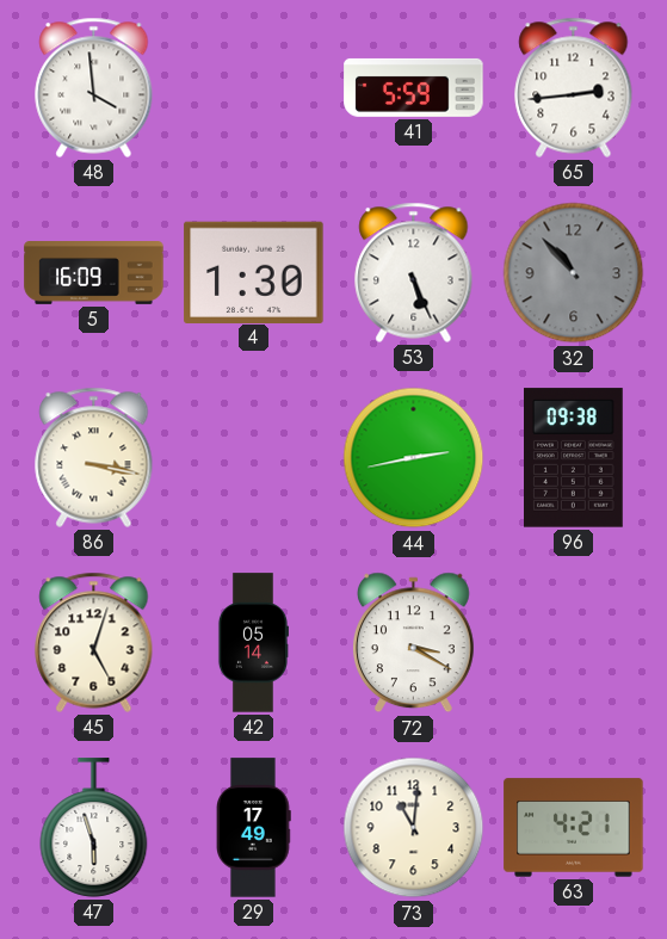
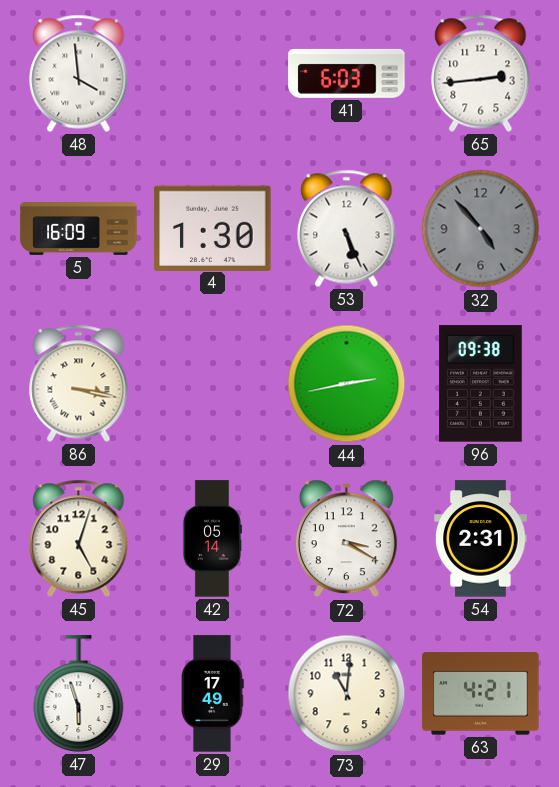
41: 5:59 -> 6:03
32: 10:53 -> 4:53
54: none -> 2:31
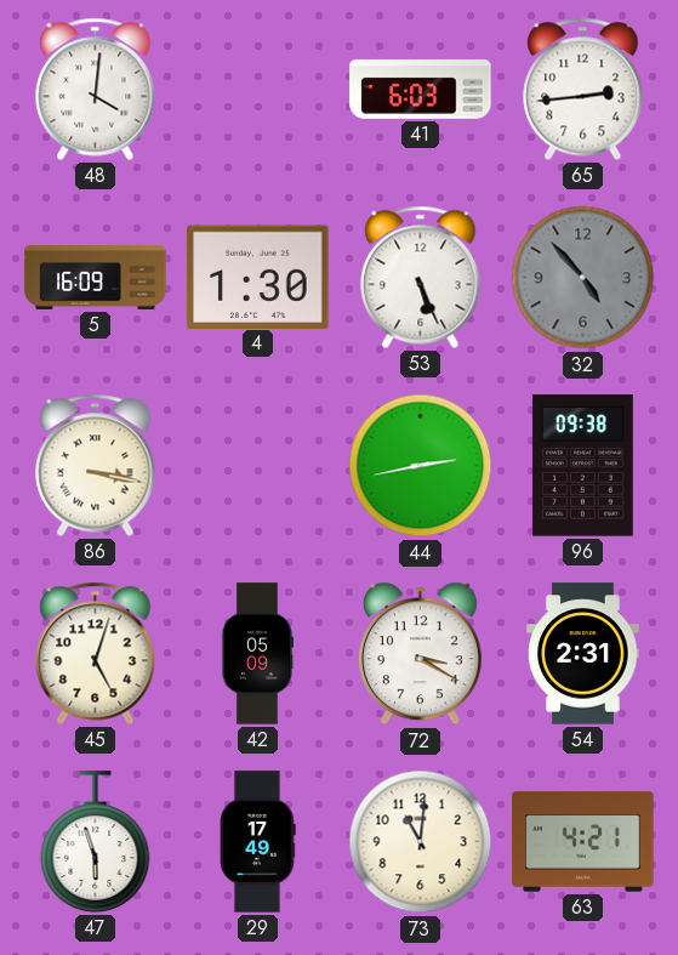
48: 3:59 -> 4:01
42: 05:14 -> 05:09
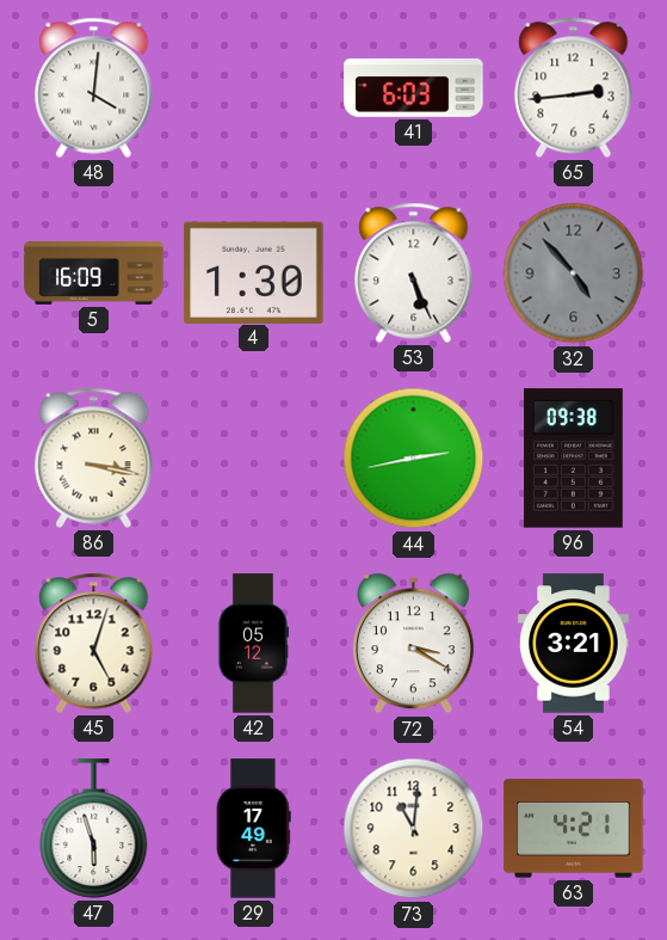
42: 05:09 -> 05:12
54: 2:31 -> 3:21
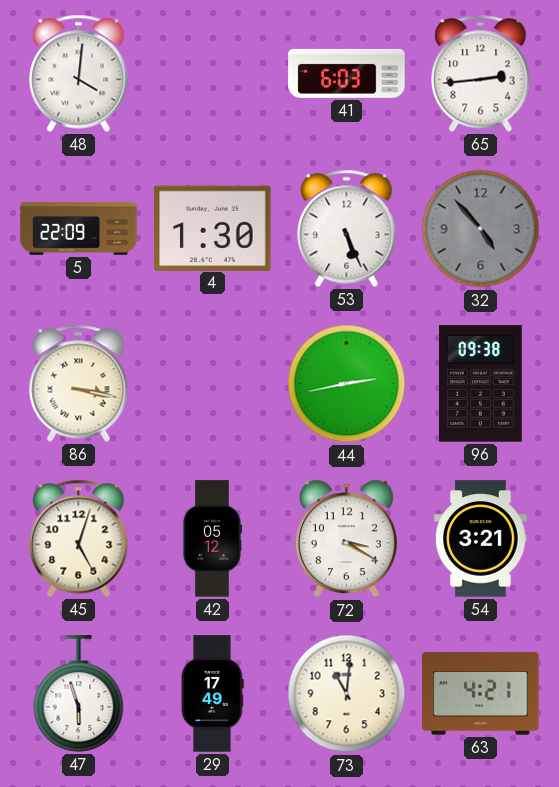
5: 16:09 -> 22:09
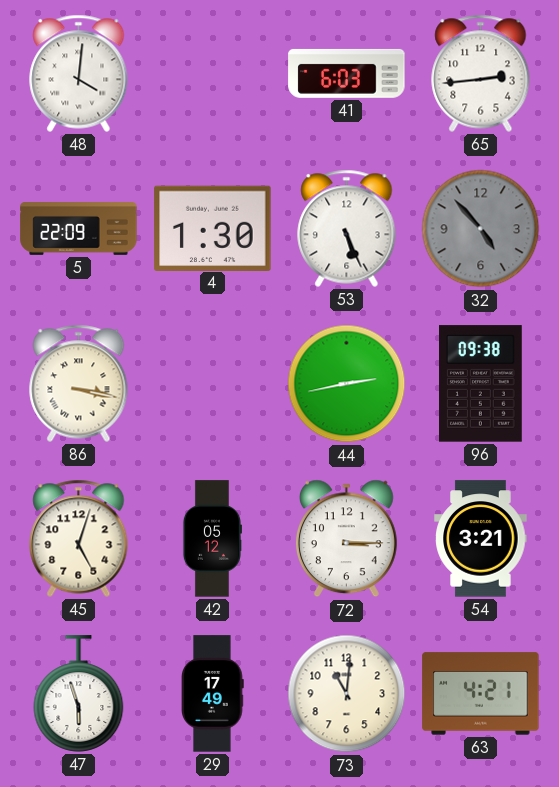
72: 3:20 -> 3:15
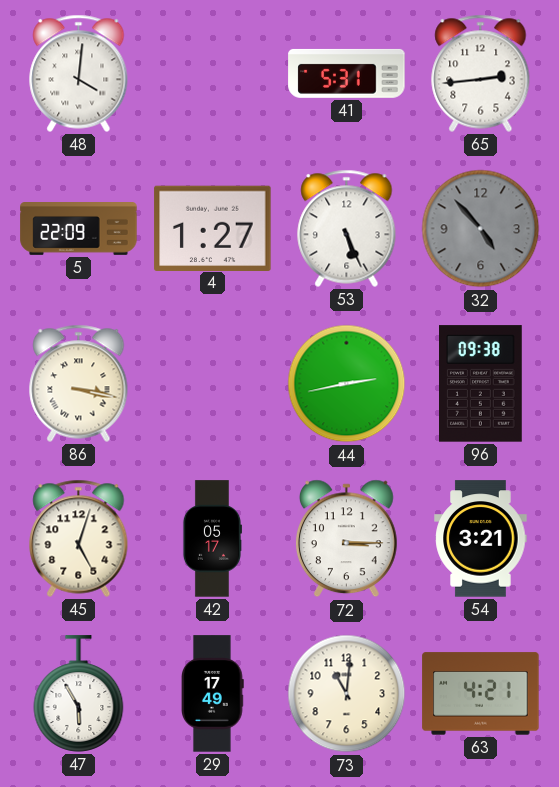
41: 6:03 -> 5:31
4: 1:30 -> 1:27
42: 05:12 -> 05:17
47: 5:57 -> 5:55
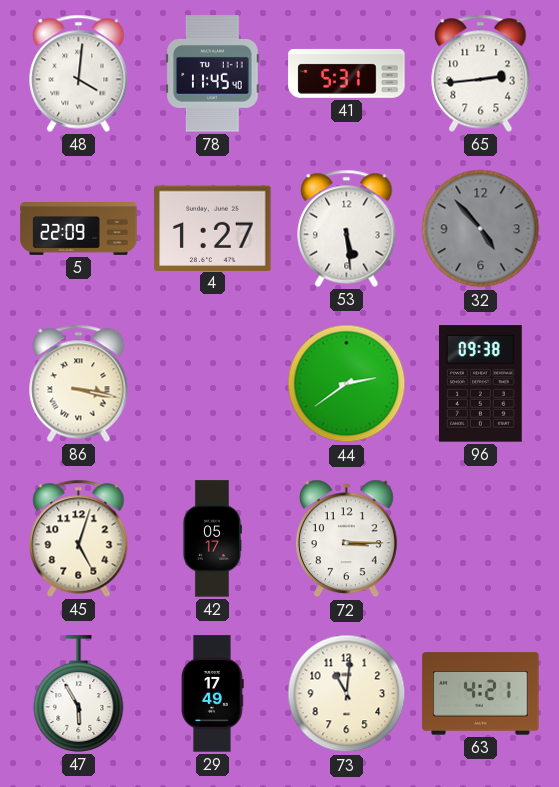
78: none -> 11:45
53: 5:26 -> 5:29
44: 2:43 -> 2:39
54: 3:21 -> none
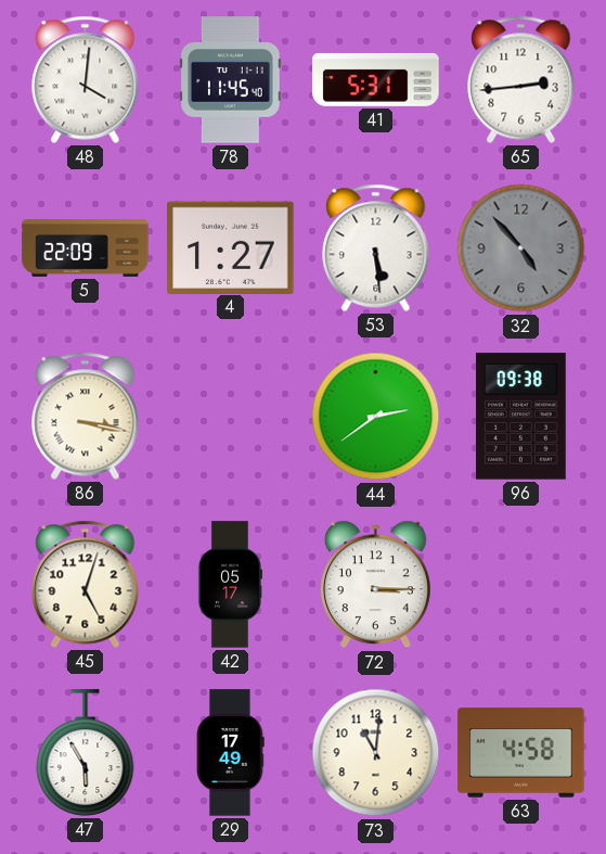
63: 4:21 -> 4:58
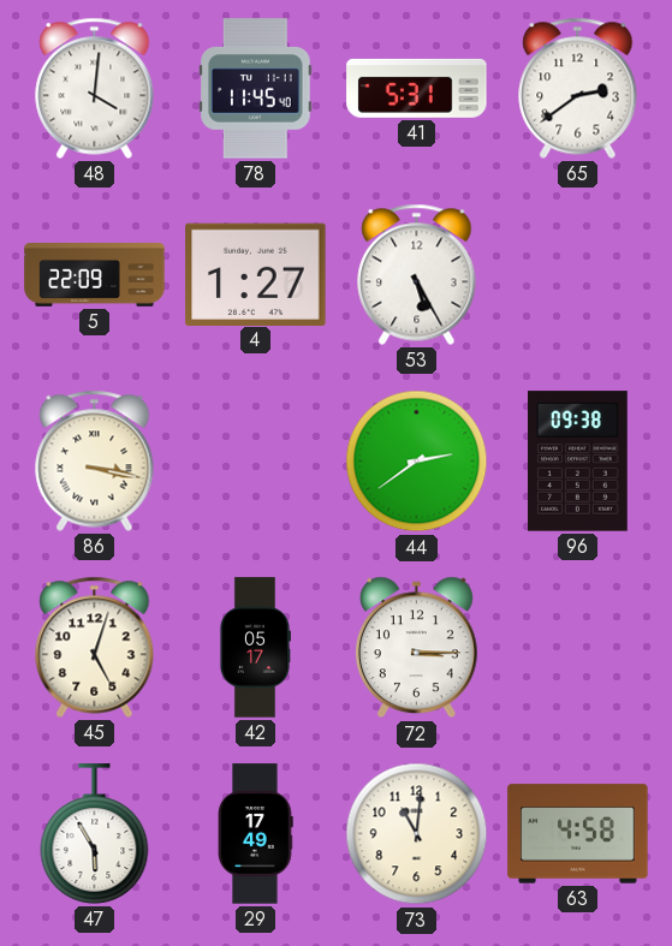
65: 2:44 -> 2:39
53: 5:29 -> 5:25
32: 4:53 -> none
